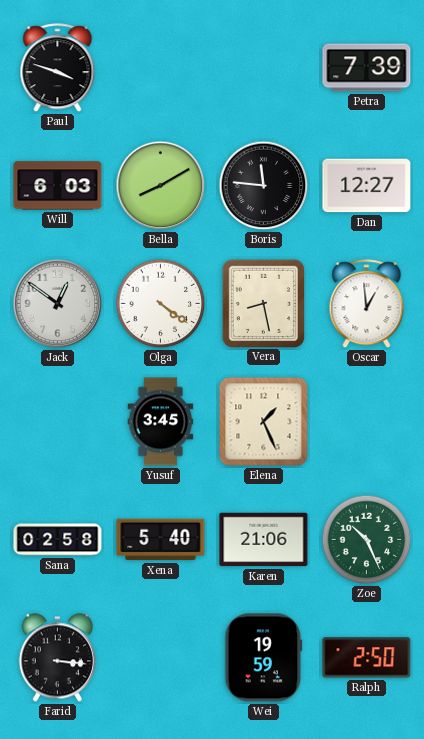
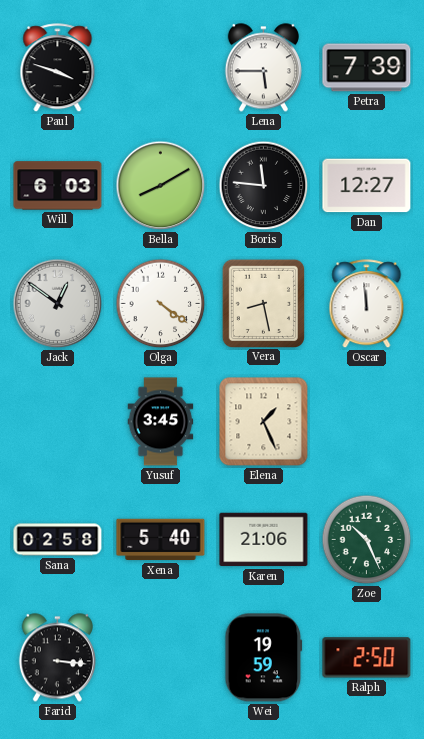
Lena: none -> 5:45
Oscar: 12:59 -> 11:59
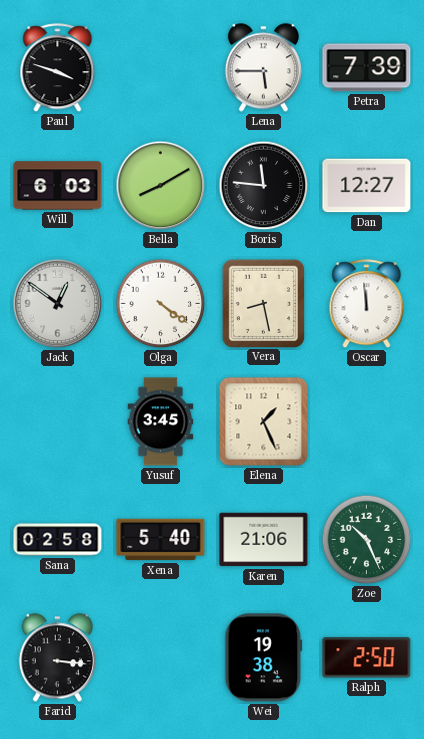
Wei: 19:59 -> 19:38
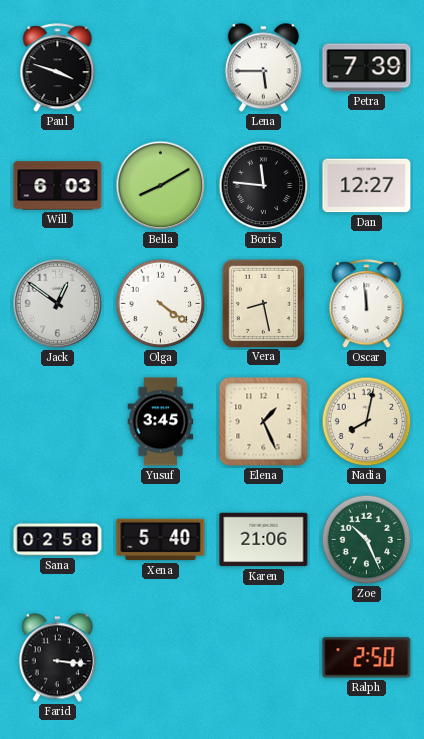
Nadia: none -> 8:02
Wei: 19:38 -> none
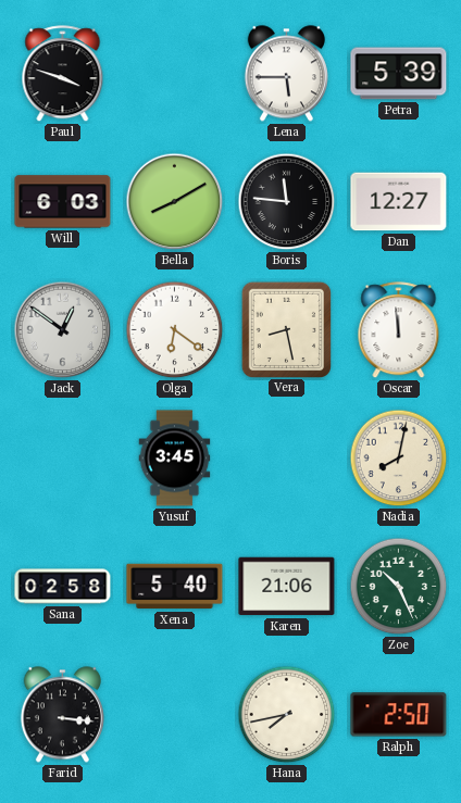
Petra: 7:39 -> 5:39
Olga: 4:21 -> 6:21
Elena: 1:26 -> none
Hana: none -> 7:43
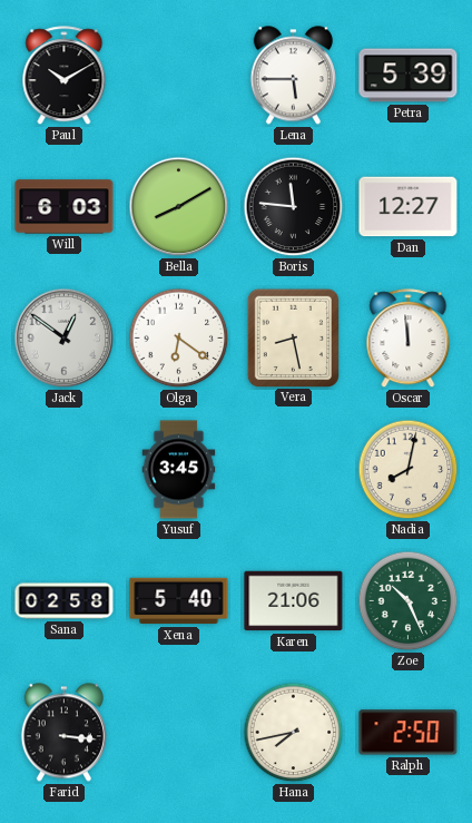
Paul: 3:48 -> 10:10
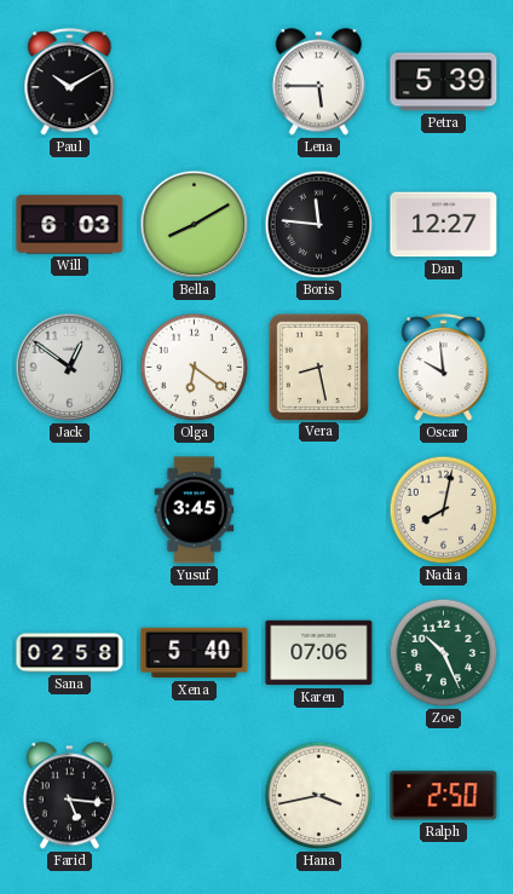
Oscar: 11:59 -> 9:59
Karen: 21:06 -> 07:06
Farid: 3:16 -> 5:16
Hana: 7:43 -> 3:43
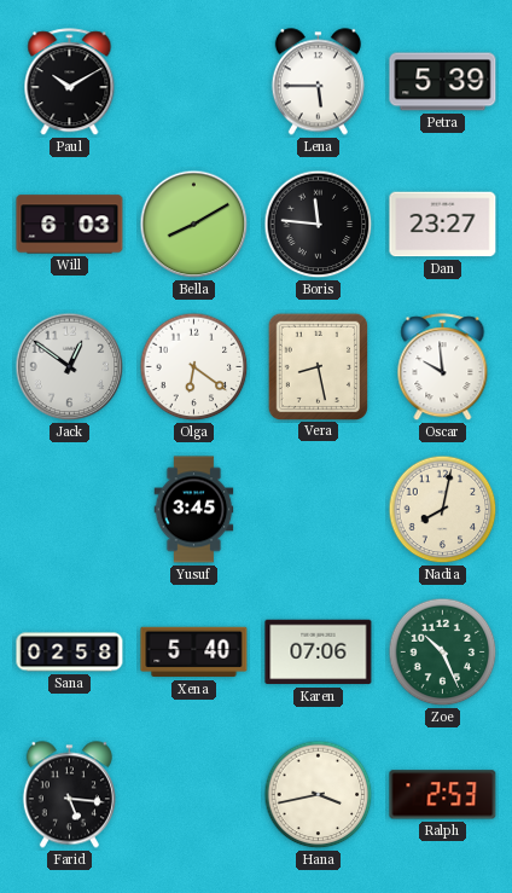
Dan: 12:27 -> 23:27
Ralph: 2:50 -> 2:53
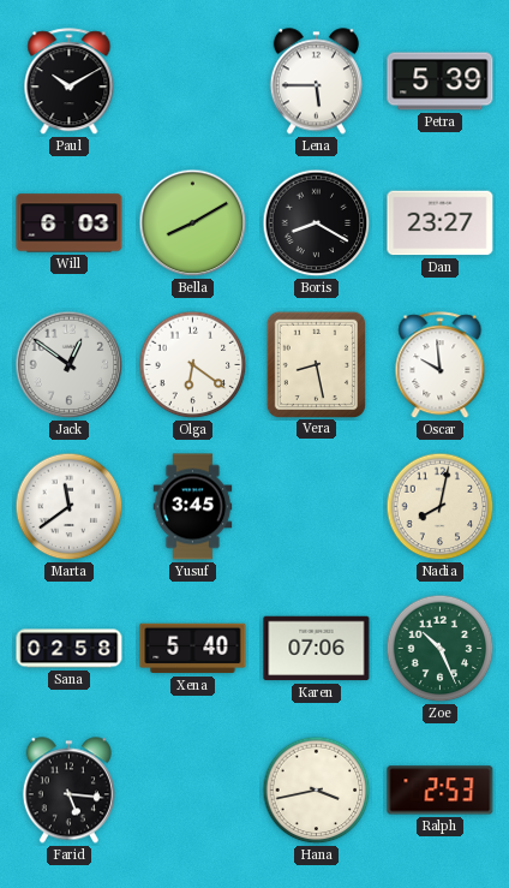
Boris: 11:46 -> 8:20
Marta: none -> 11:39
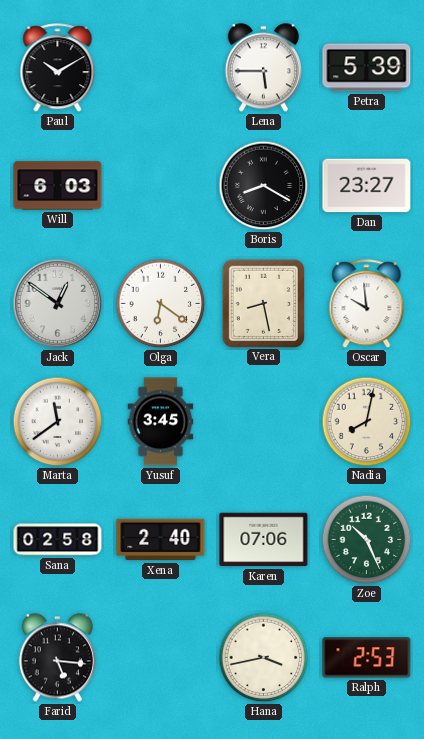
Bella: 8:10 -> none
Xena: 5:40 -> 2:40
